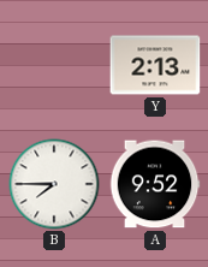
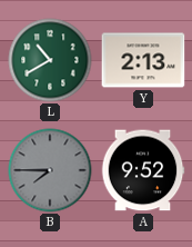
L: none -> 10:40
B dial: white -> grey
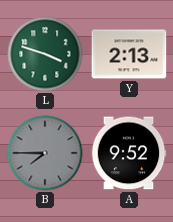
L: 10:40 -> 3:48
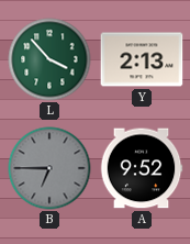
L: 3:48 -> 3:53
B: 7:45 -> 6:45
